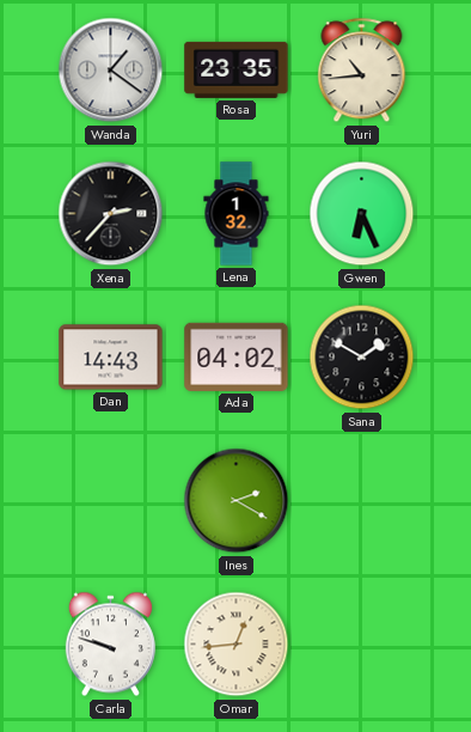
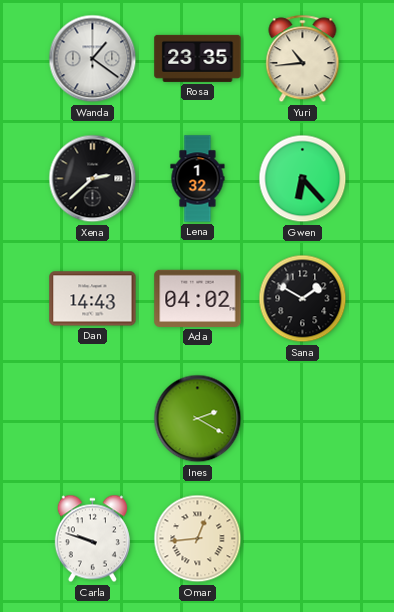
Xena: 2:37 -> 2:38
Gwen: 6:26 -> 6:23
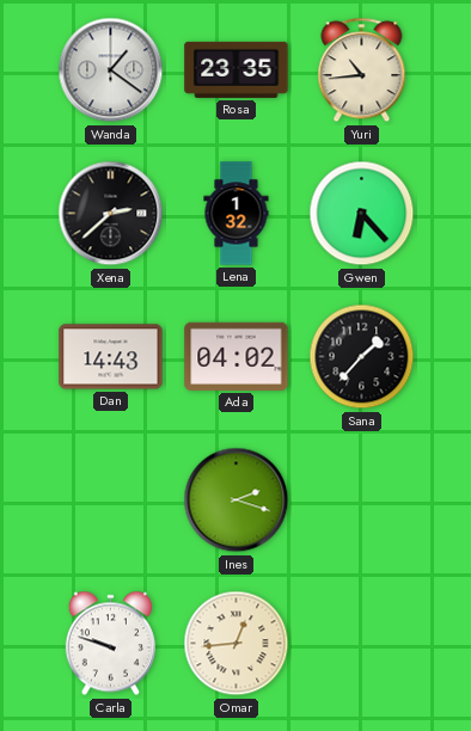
Sana: 1:50 -> 1:37
Ines: 2:20 -> 2:18
